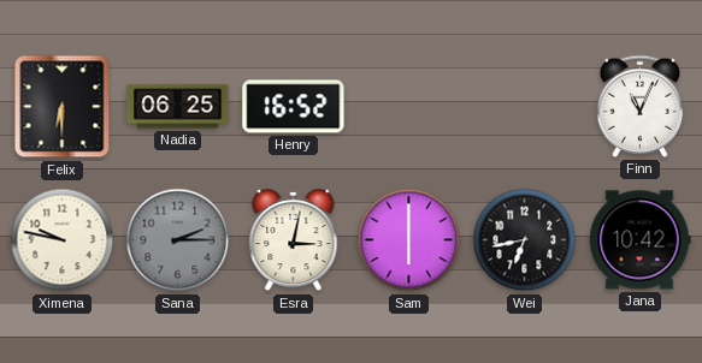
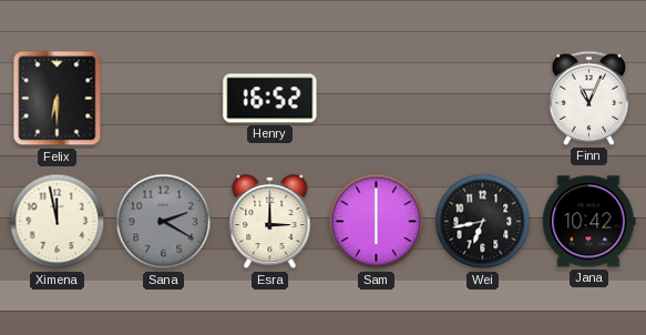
Nadia: 06:25 -> none
Ximena: 9:47 -> 11:58
Sana: 2:15 -> 2:20
Esra: 3:02 -> 3:00
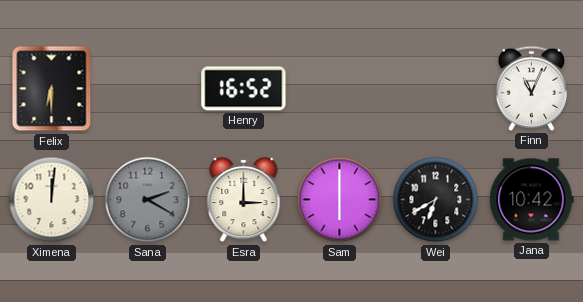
Ximena: 11:58 -> 12:01
Wei: 6:43 -> 6:40
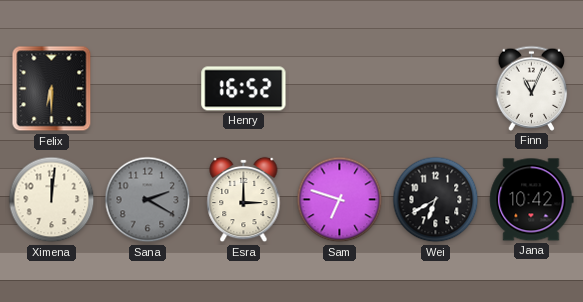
Sam: 6:00 -> 6:48
